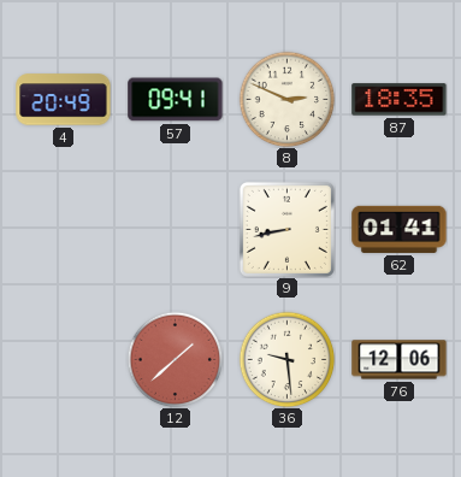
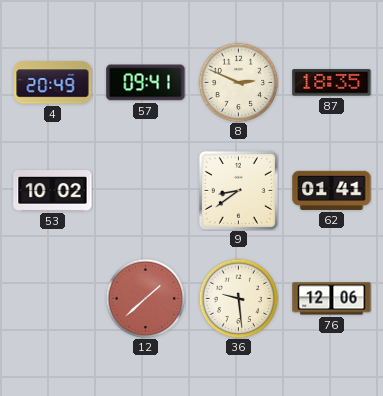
53: none -> 10:02
9: 8:43 -> 8:39
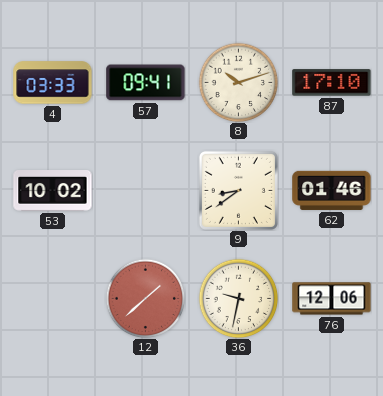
4: 20:49 -> 03:33
8: 2:49 -> 10:12
87: 18:35 -> 17:10
62: 01:41 -> 01:46
36: 9:29 -> 9:32
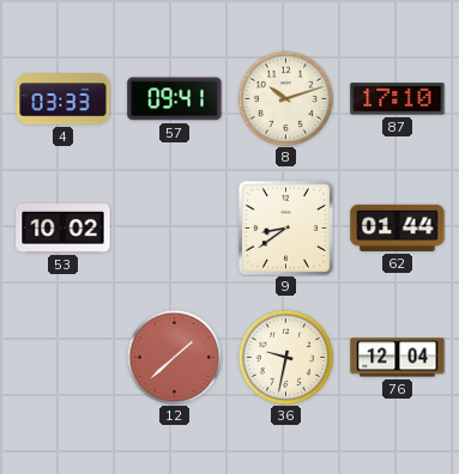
62: 01:46 -> 01:44
76: 12:06 -> 12:04
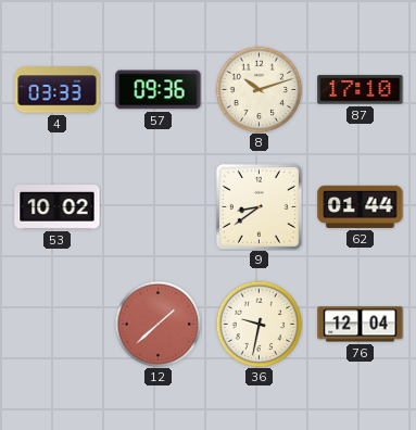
57: 09:41 -> 09:36
